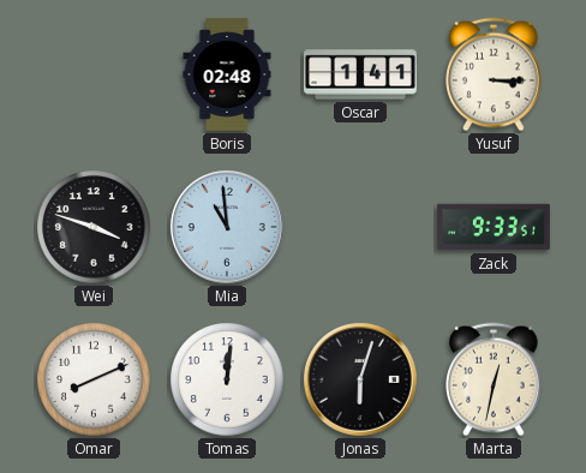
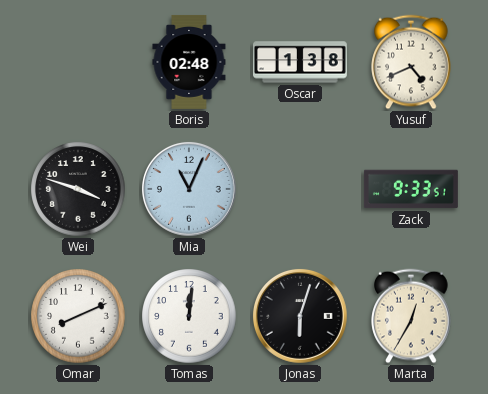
Oscar: 1:41 -> 1:38
Yusuf: 3:15 -> 4:41
Mia: 10:59 -> 11:04
Marta: 12:32 -> 12:35
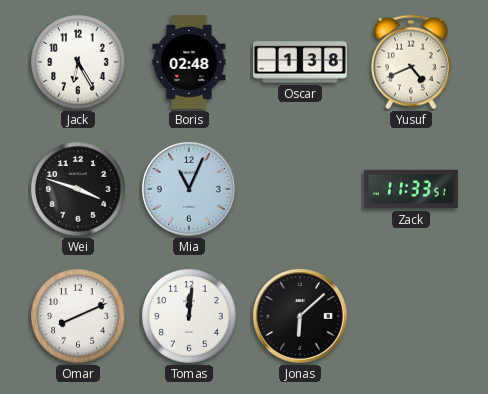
Jack: none -> 6:25
Zack: 9:33 -> 11:33
Jonas: 6:03 -> 6:08
Marta: 12:35 -> none
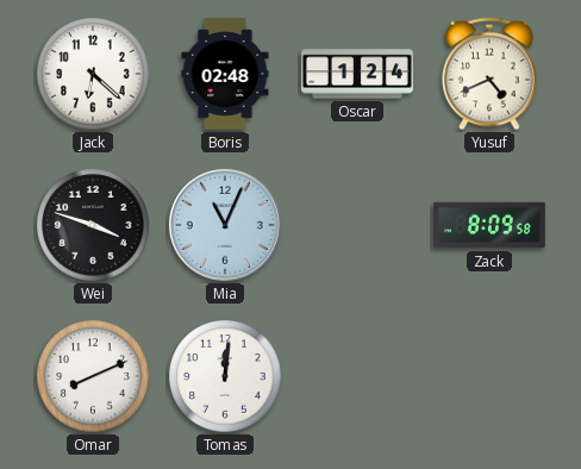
Jack: 6:25 -> 6:22
Oscar: 1:38 -> 1:24
Zack: 11:33 -> 8:09
Jonas: 6:08 -> none
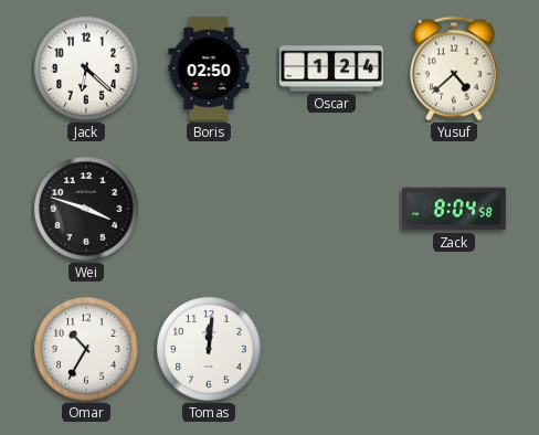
Boris: 02:48 -> 02:50
Yusuf: 4:41 -> 4:38
Mia: 11:04 -> none
Zack: 8:09 -> 8:04
Omar: 8:11 -> 10:35
